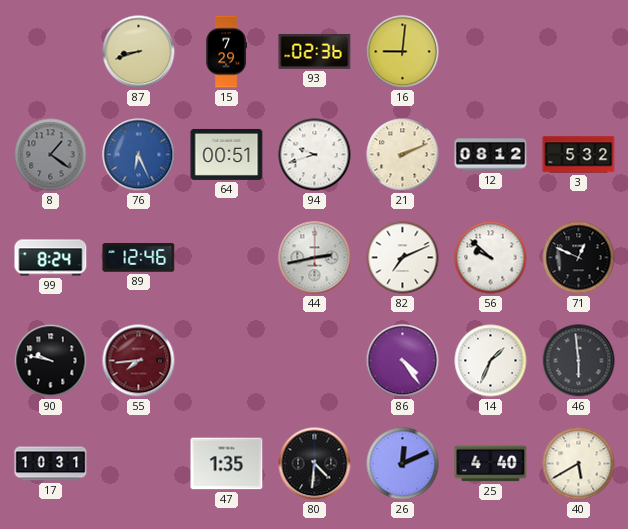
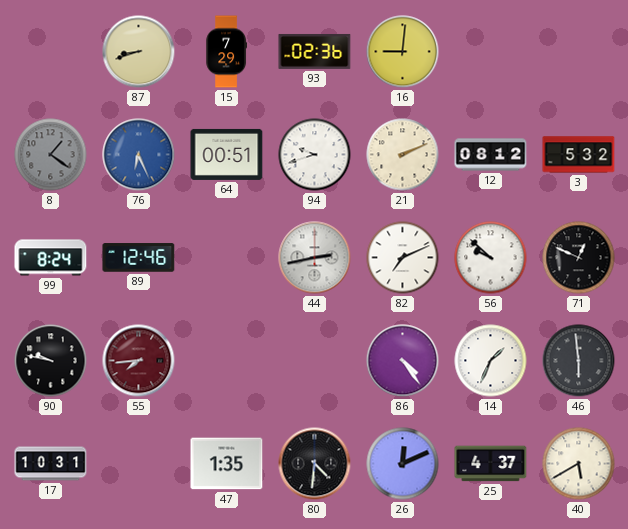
25: 4:40 -> 4:37
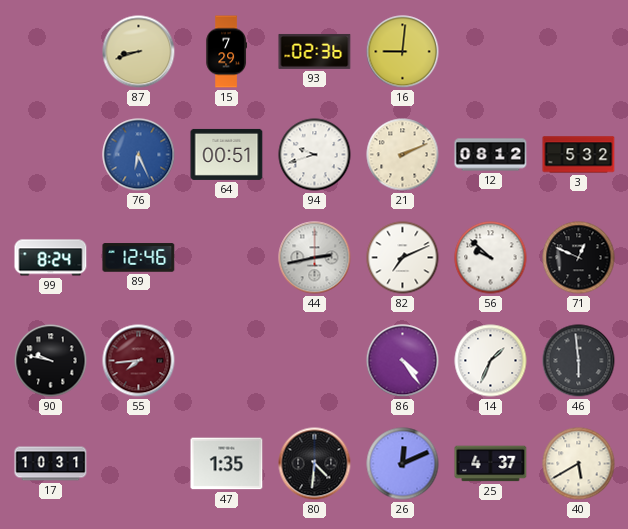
8: 1:21 -> none
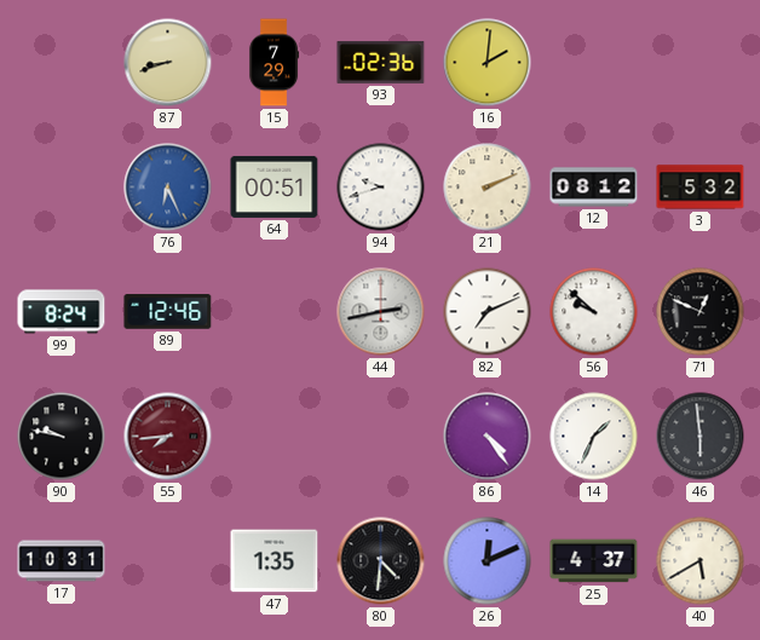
16: 9:01 -> 2:01
